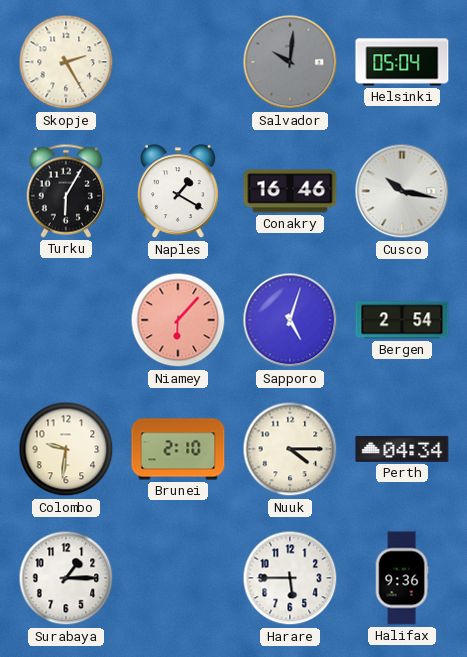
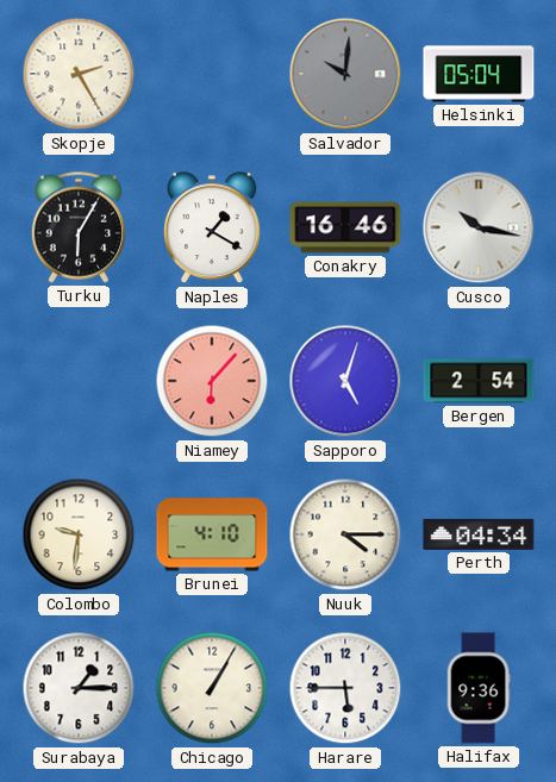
Brunei: 2:10 -> 4:10
Chicago: none -> 1:05
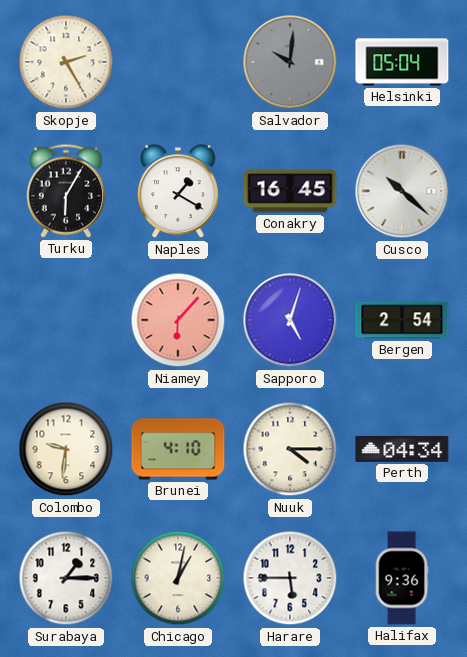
Conakry: 16:46 -> 16:45
Cusco: 10:17 -> 10:22
Chicago: 1:05 -> 1:02
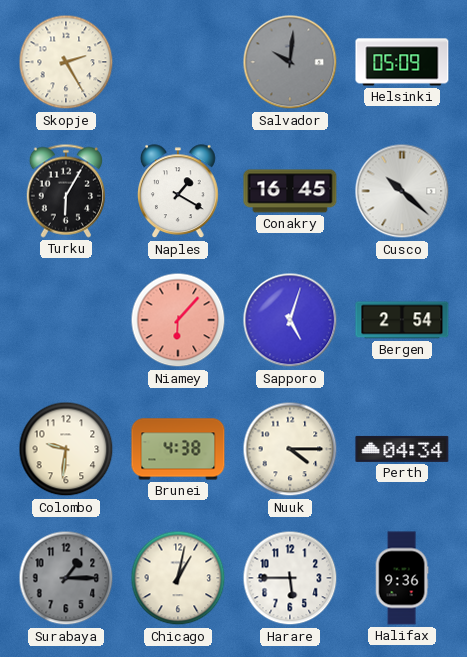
Helsinki: 05:04 -> 05:09
Brunei: 4:10 -> 4:38
Surabaya dial: white -> grey
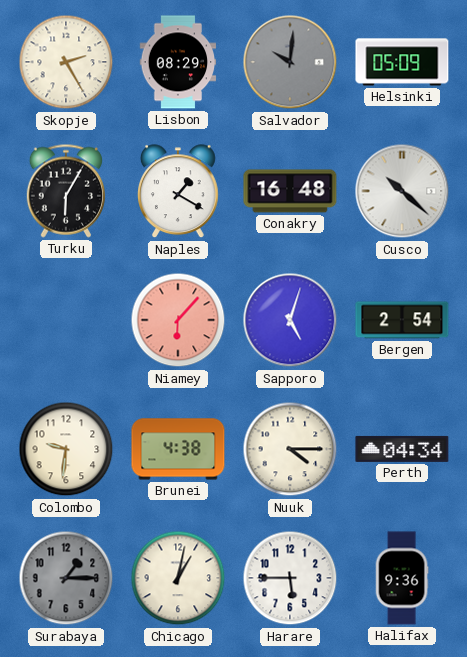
Lisbon: none -> 08:29
Conakry: 16:45 -> 16:48
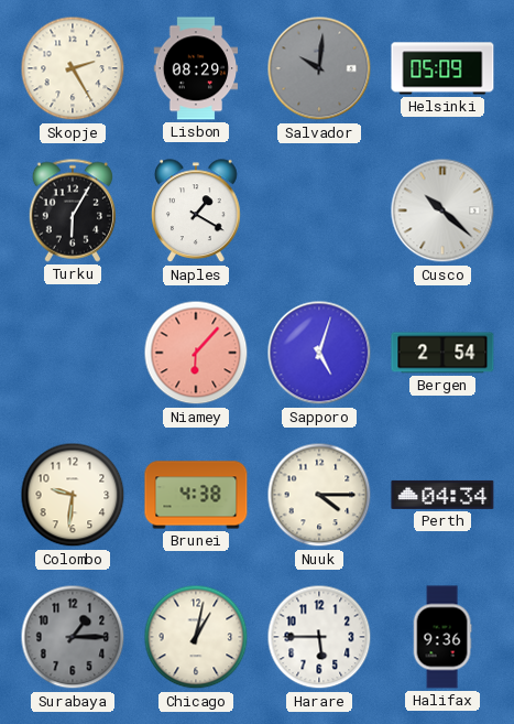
Conakry: 16:48 -> none
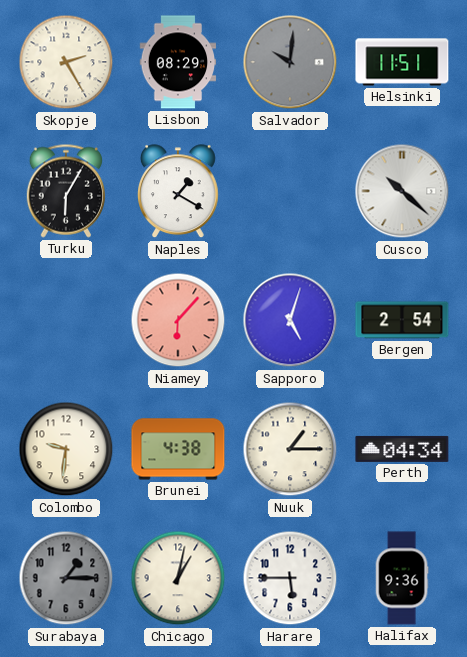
Helsinki: 05:09 -> 11:51
Nuuk: 4:15 -> 1:15
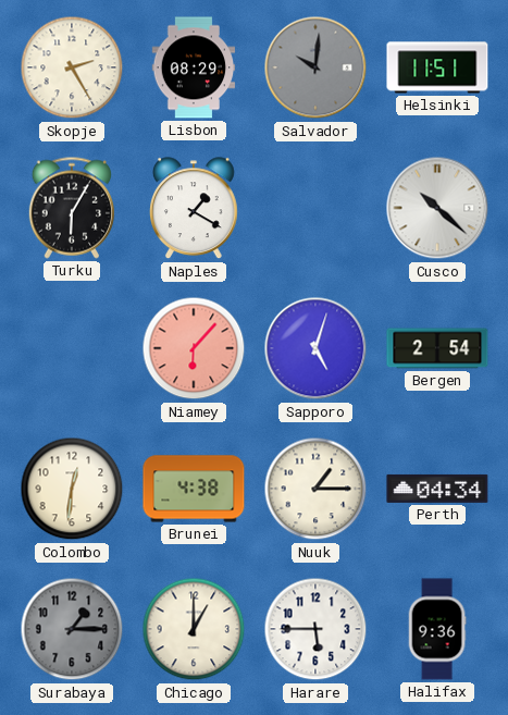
Colombo: 9:31 -> 12:31
Chicago: 1:02 -> 1:00
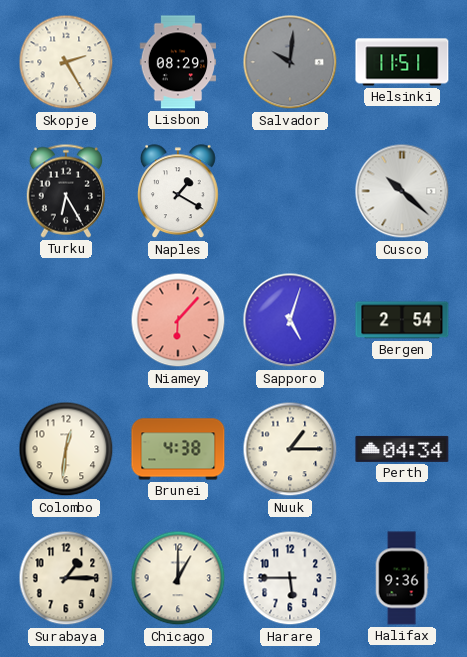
Turku: 6:05 -> 6:25
Surabaya dial: grey -> cream
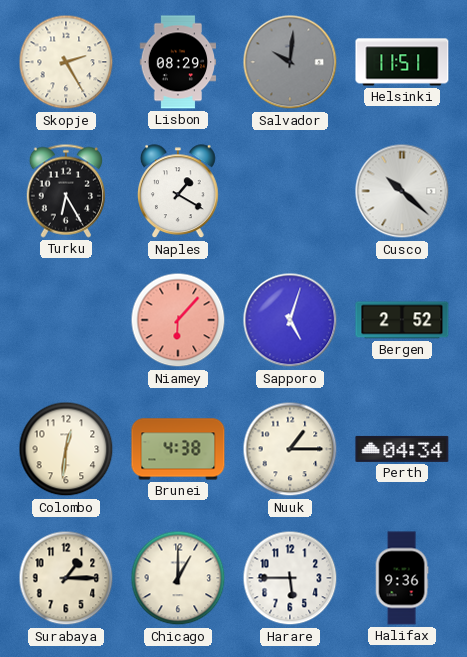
Bergen: 2:54 -> 2:52
